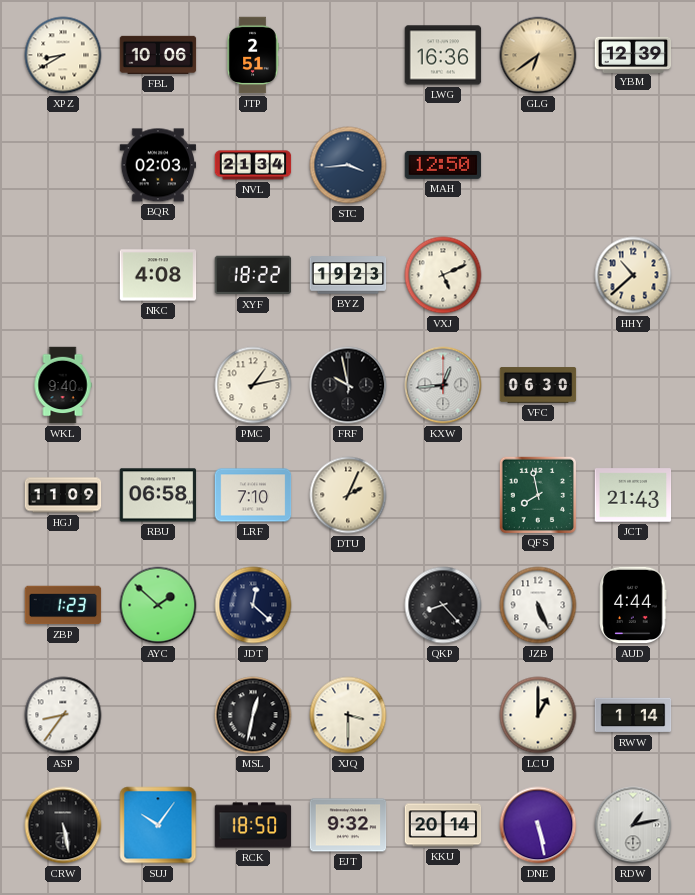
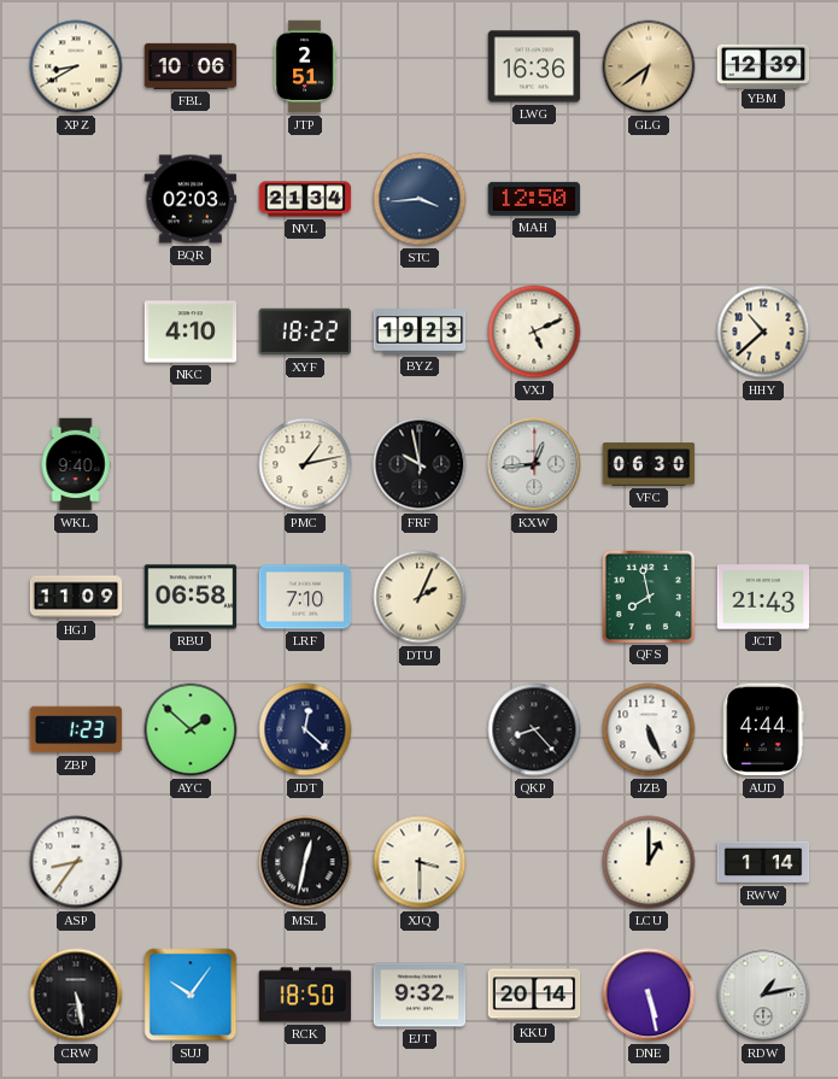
NKC: 4:08 -> 4:10
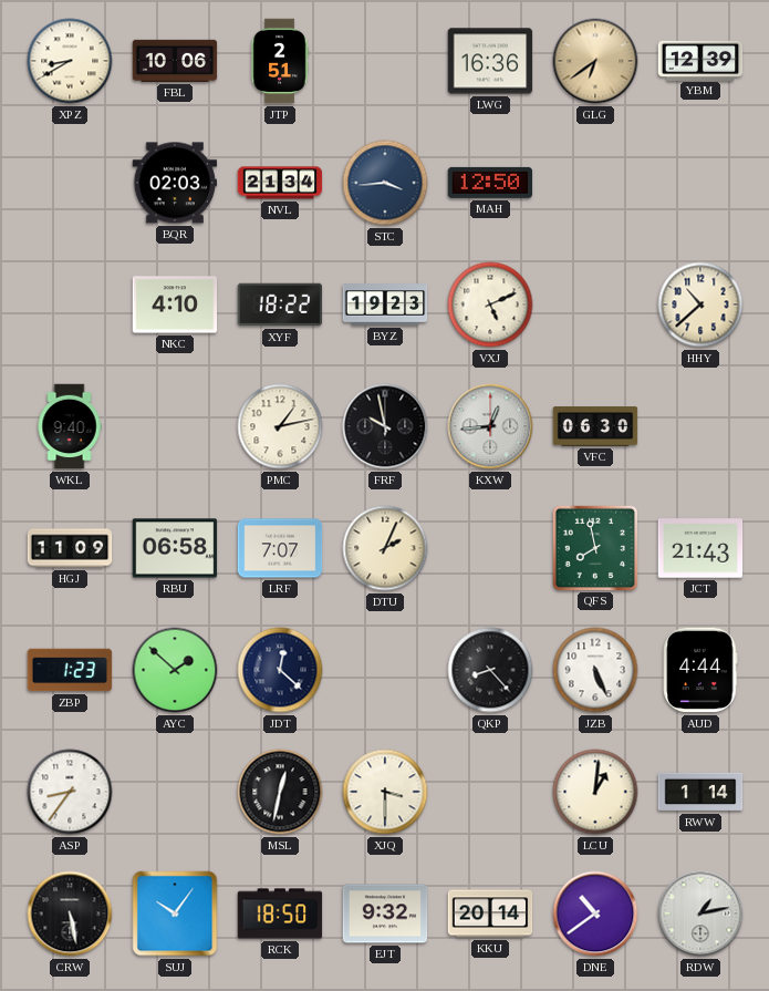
LRF: 7:10 -> 7:07
LCU: 1:00 -> 1:01
DNE: 5:28 -> 10:39
